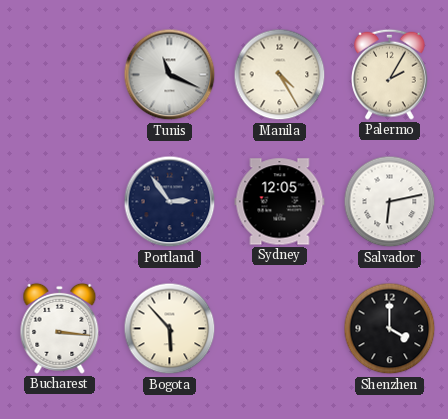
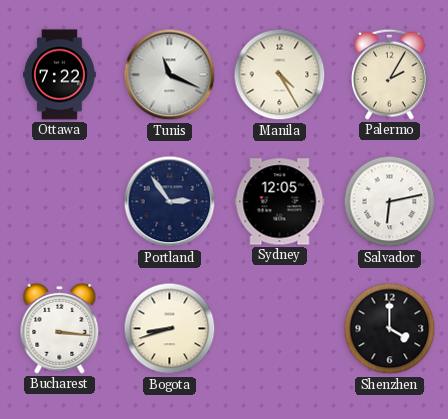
Ottawa: none -> 7:22
Bogota: 5:53 -> 8:42
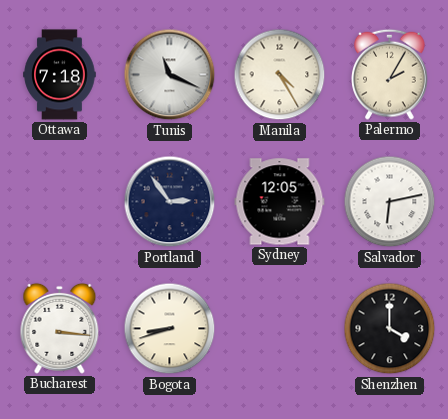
Ottawa: 7:22 -> 7:18
